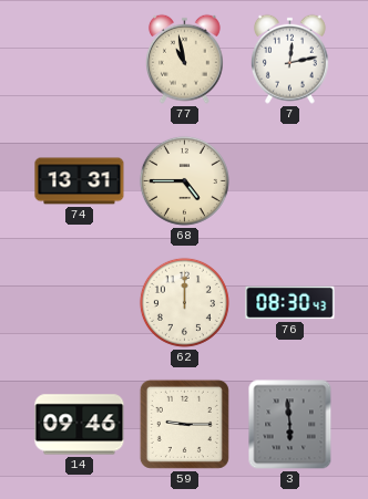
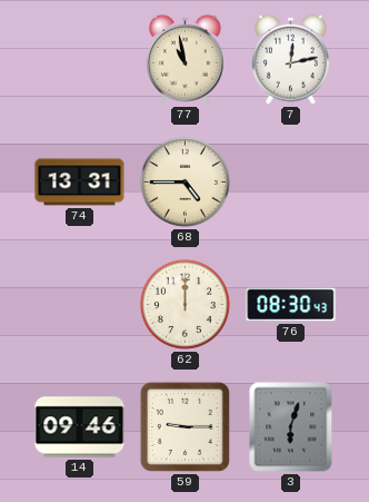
3: 5:59 -> 6:03
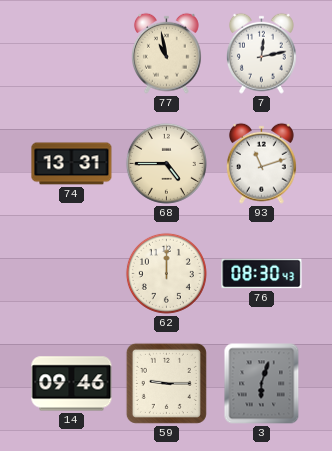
93: none -> 11:12
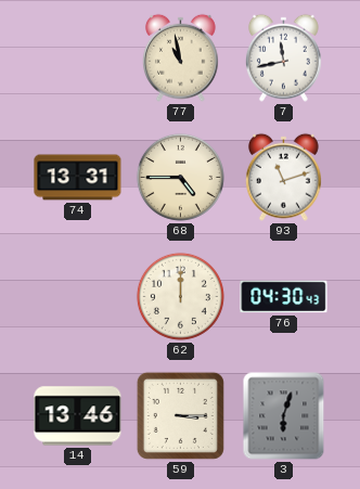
7: 12:13 -> 11:43
76: 08:30 -> 04:30
14: 09:46 -> 13:46
59: 9:15 -> 3:15
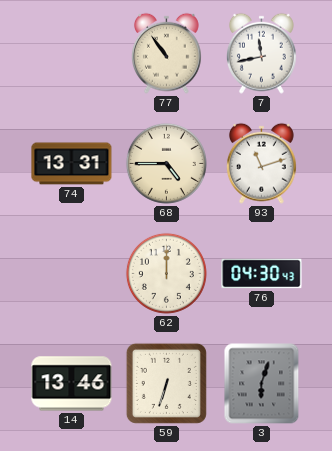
77: 10:58 -> 10:54
59: 3:15 -> 6:33
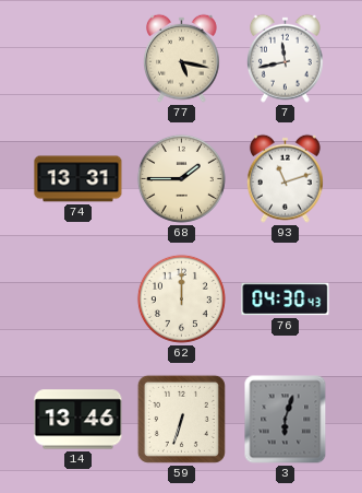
77: 10:54 -> 5:17
68: 4:45 -> 1:45
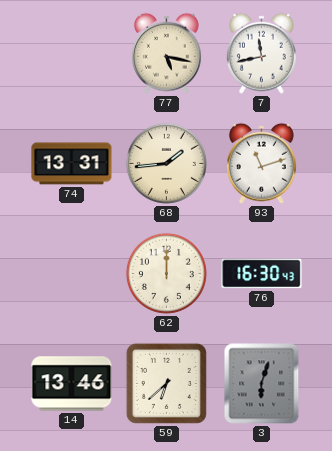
68: 1:45 -> 1:44
76: 04:30 -> 16:30
59: 6:33 -> 6:38
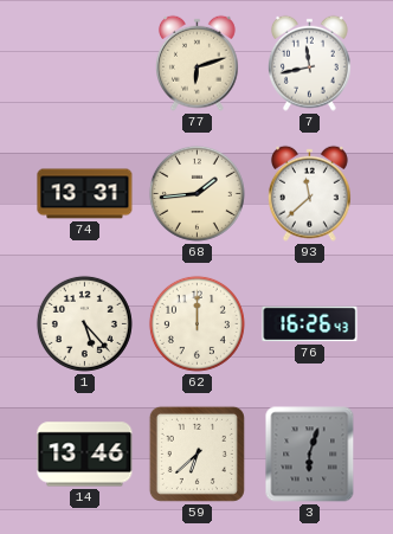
77: 5:17 -> 6:12
93: 11:12 -> 11:38
1: none -> 5:23
76: 16:30 -> 16:26
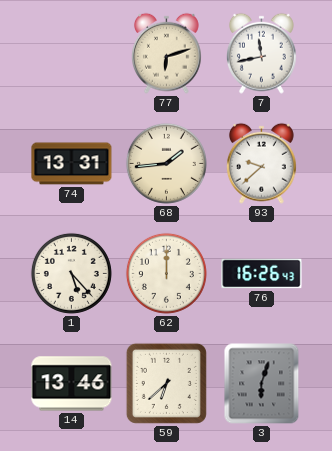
93: 11:38 -> 9:38
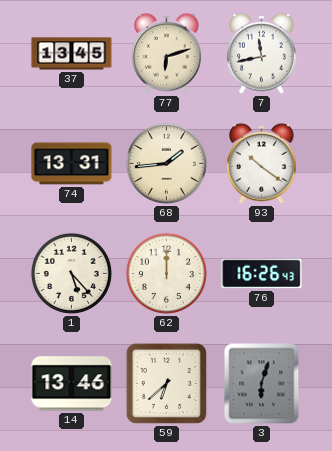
37: none -> 13:45
93: 9:38 -> 10:21
